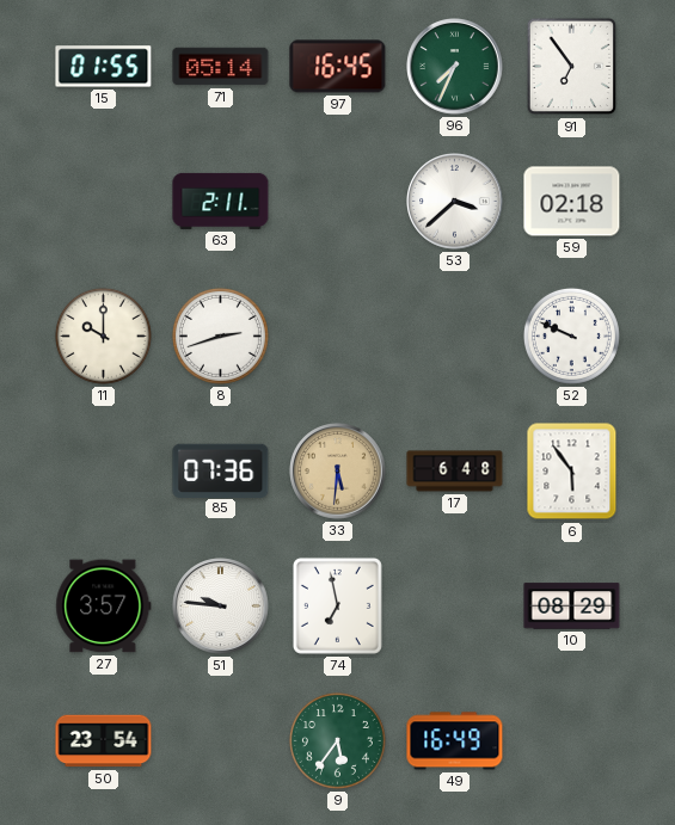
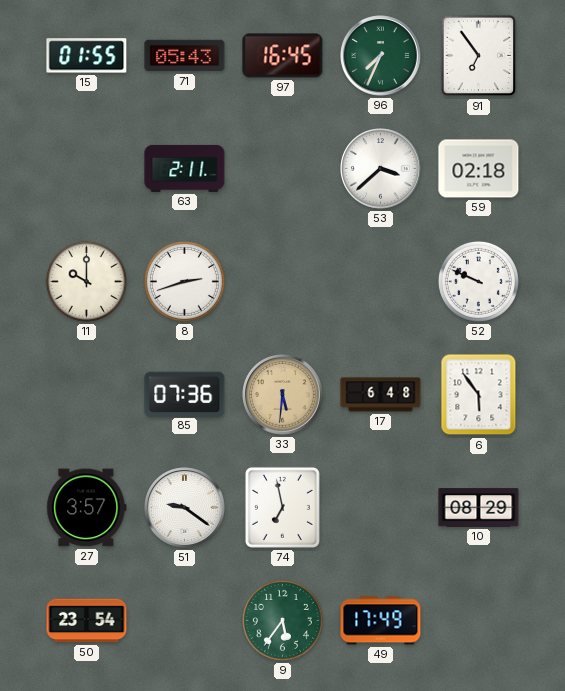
71: 05:14 -> 05:43
51: 9:46 -> 9:21
49: 16:49 -> 17:49
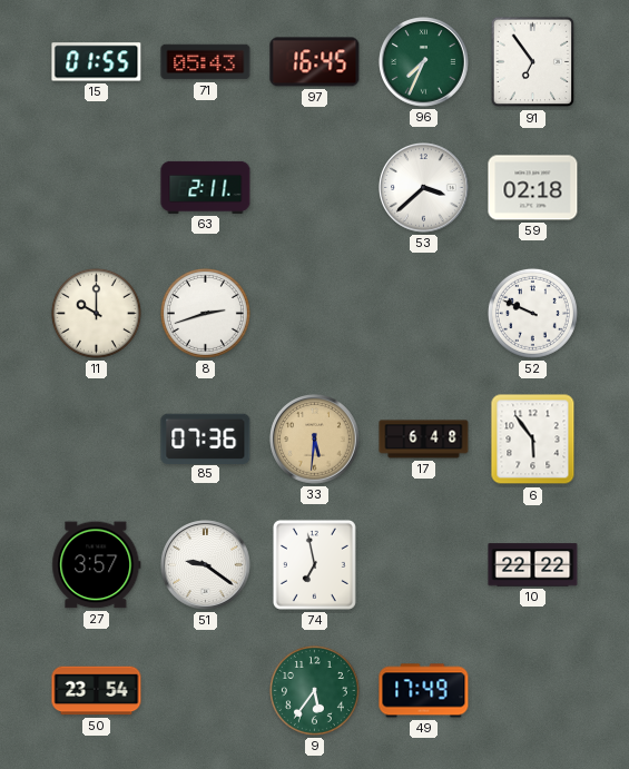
10: 08:29 -> 22:22
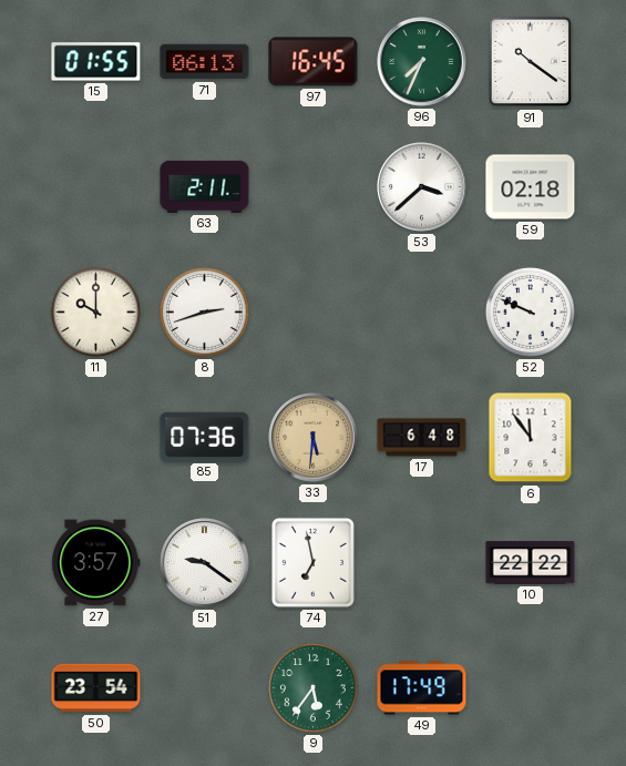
71: 05:43 -> 06:13
91: 6:54 -> 10:21
6: 5:54 -> 11:54
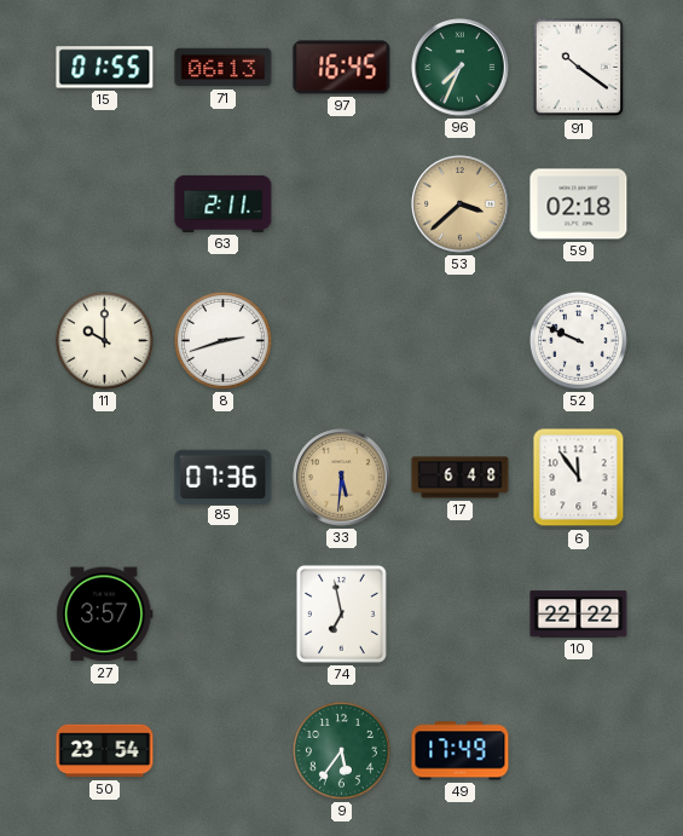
53 dial: white -> champagne
51: 9:21 -> none
